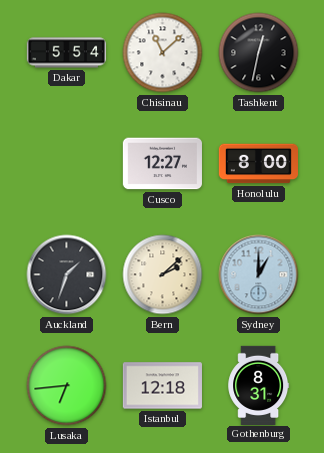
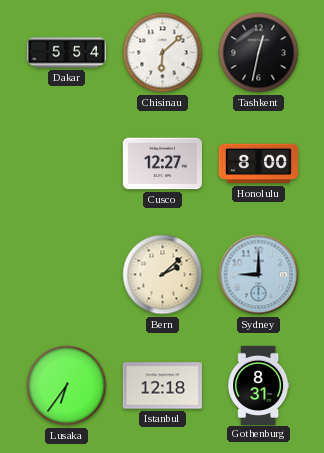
Chisinau: 11:08 -> 6:08
Auckland: 1:33 -> none
Sydney: 1:00 -> 9:00
Lusaka: 6:44 -> 6:36
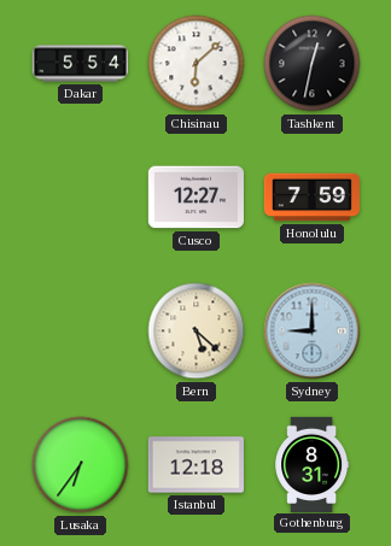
Honolulu: 8:00 -> 7:59
Bern: 2:08 -> 5:22
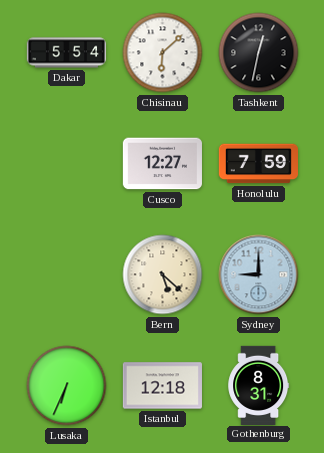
Lusaka: 6:36 -> 6:34
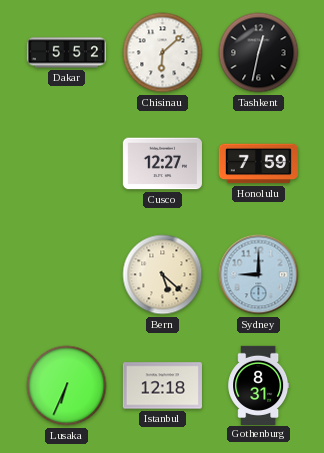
Dakar: 5:54 -> 5:52
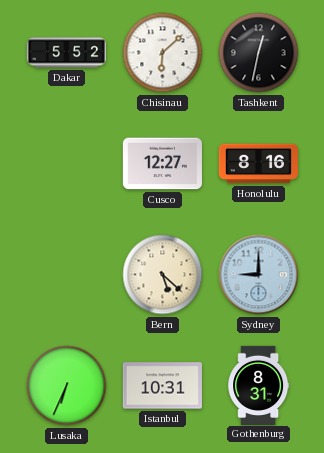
Honolulu: 7:59 -> 8:16
Istanbul: 12:18 -> 10:31
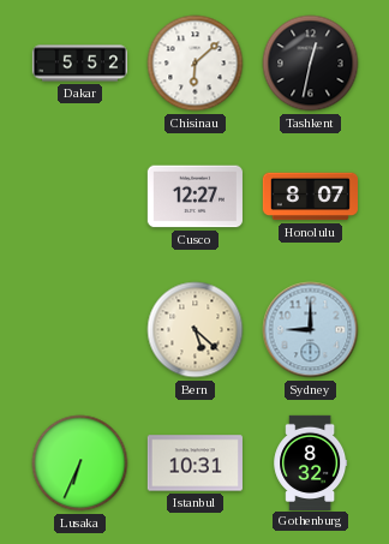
Honolulu: 8:16 -> 8:07
Gothenburg: 8:31 -> 8:32
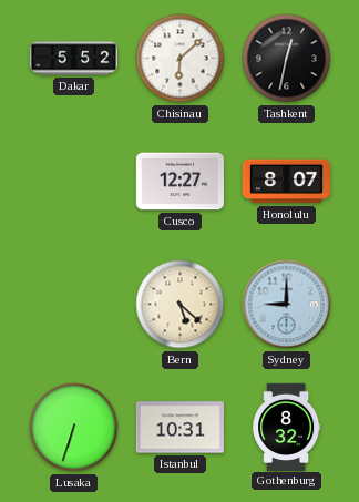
Lusaka: 6:34 -> 6:33
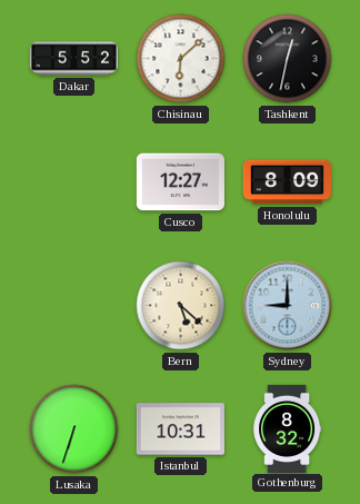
Honolulu: 8:07 -> 8:09
